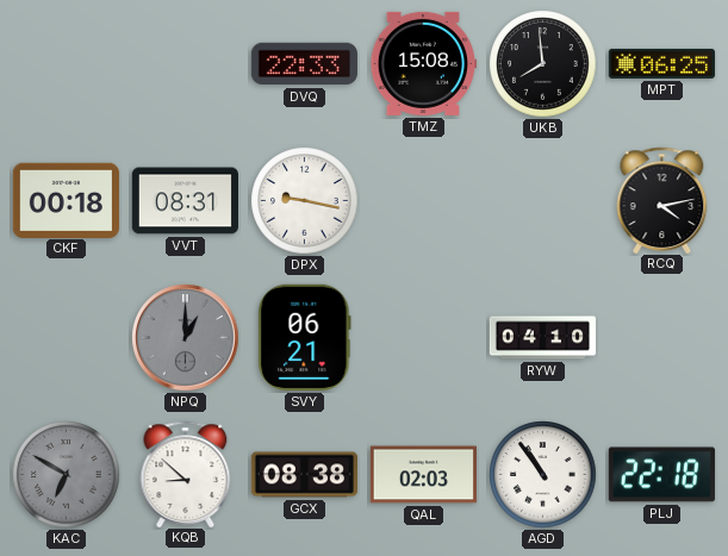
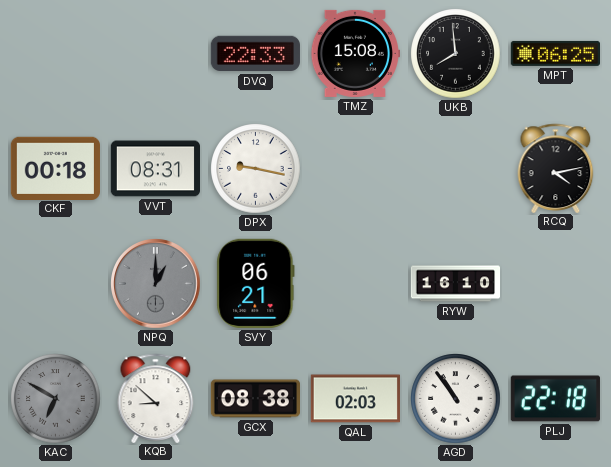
RYW: 04:10 -> 16:10
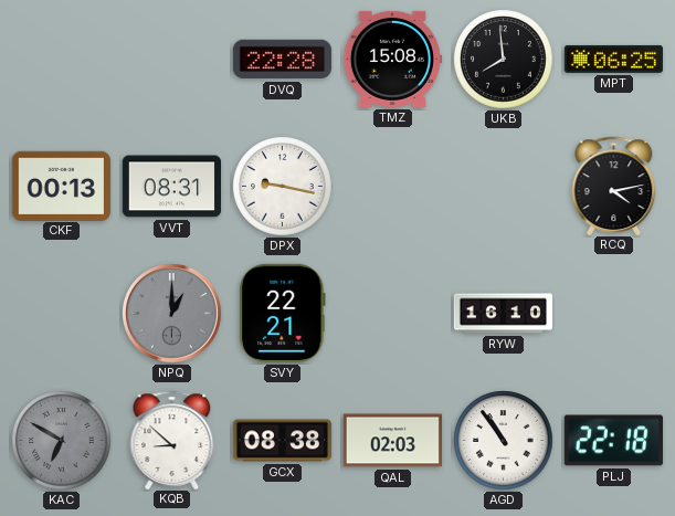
DVQ: 22:33 -> 22:28
CKF: 00:18 -> 00:13
SVY: 06:21 -> 22:21
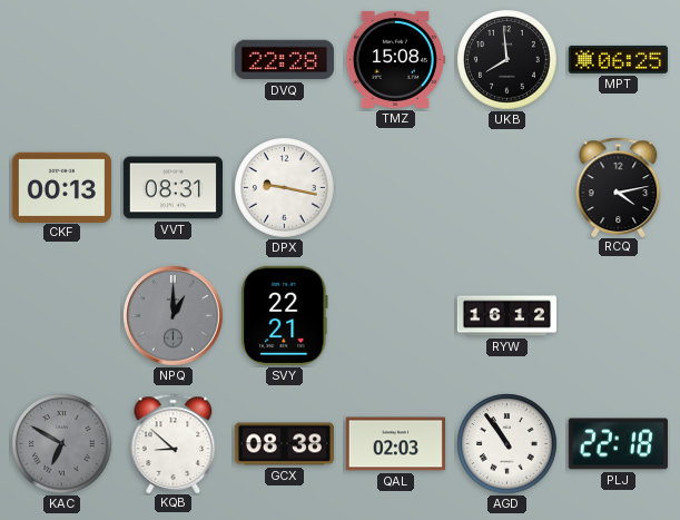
RYW: 16:10 -> 16:12
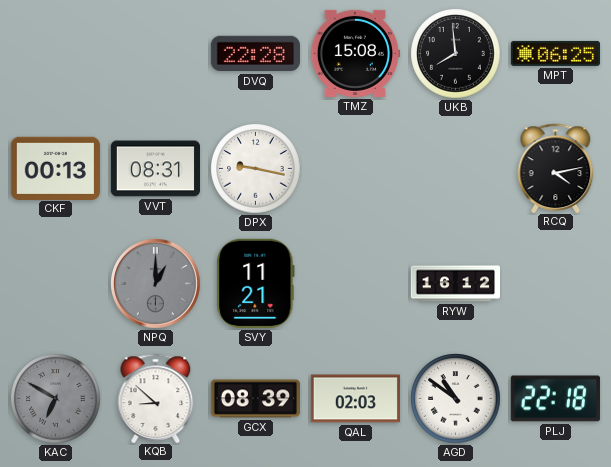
SVY: 22:21 -> 11:21
GCX: 08:38 -> 08:39
AGD: 10:54 -> 10:51
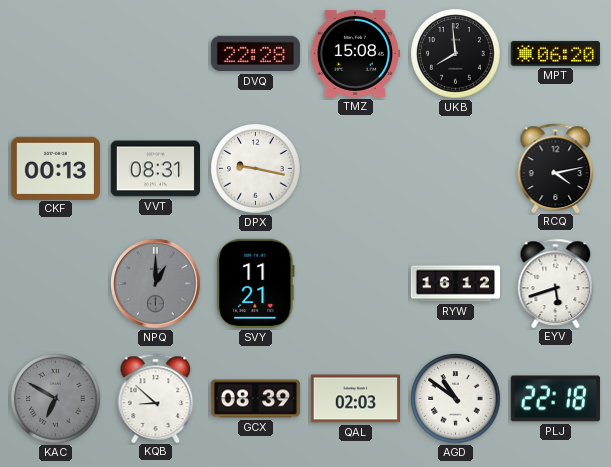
MPT: 06:25 -> 06:20
EYV: none -> 5:42
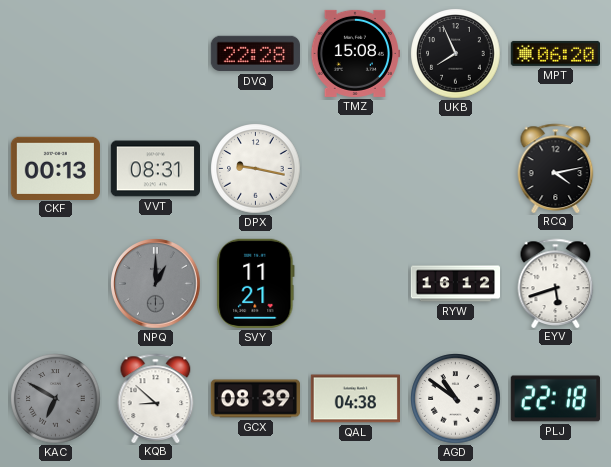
UKB: 7:59 -> 7:56
QAL: 02:03 -> 04:38
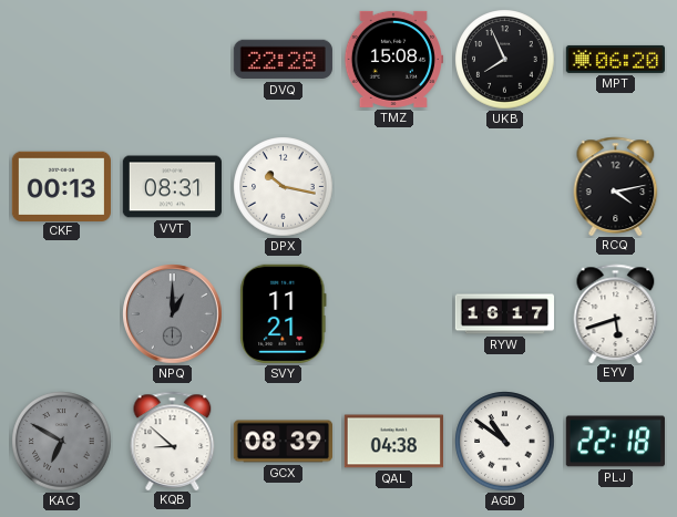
DPX: 9:17 -> 10:17
RYW: 16:12 -> 16:17
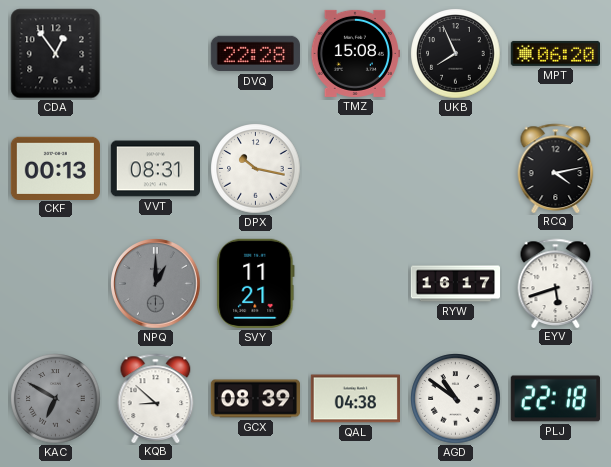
CDA: none -> 12:54
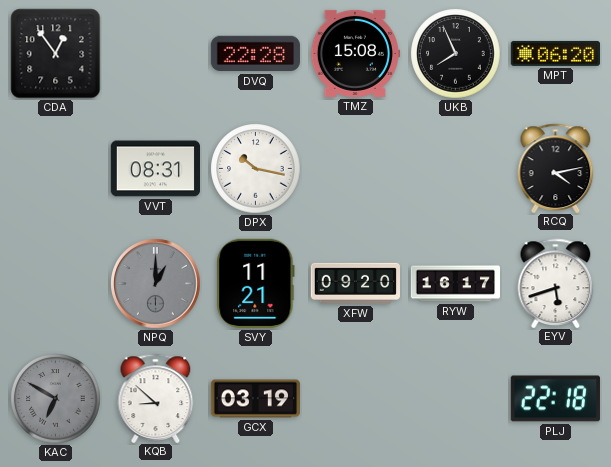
CKF: 00:13 -> none
XFW: none -> 09:20
GCX: 08:39 -> 03:19
QAL: 04:38 -> none
AGD: 10:51 -> none
